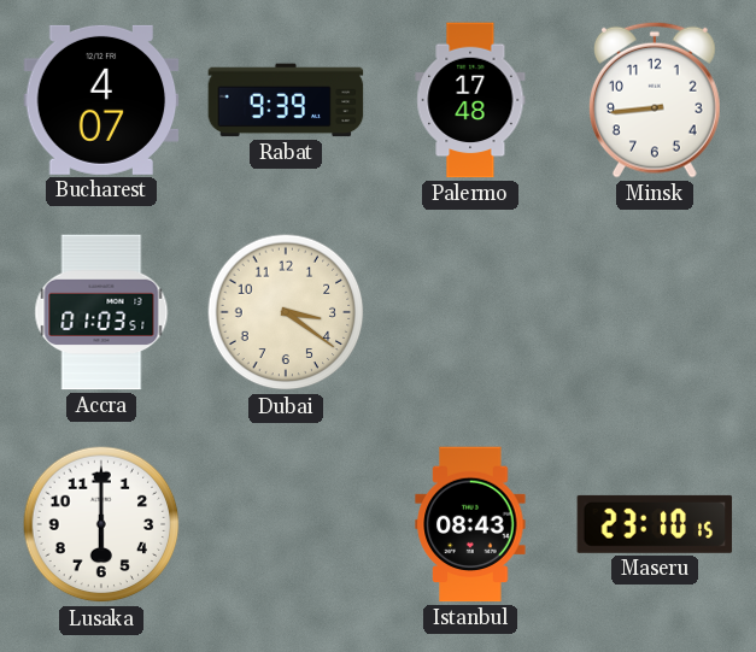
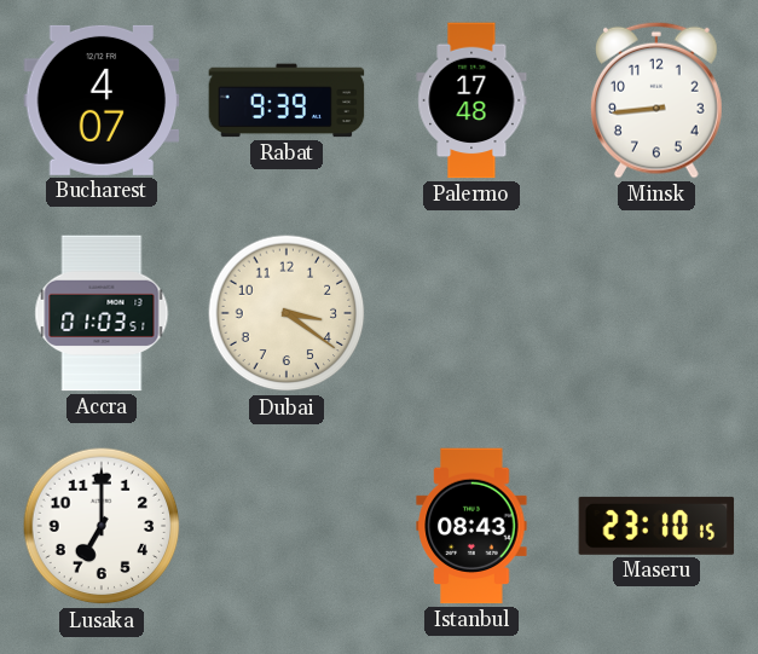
Lusaka: 6:00 -> 7:00
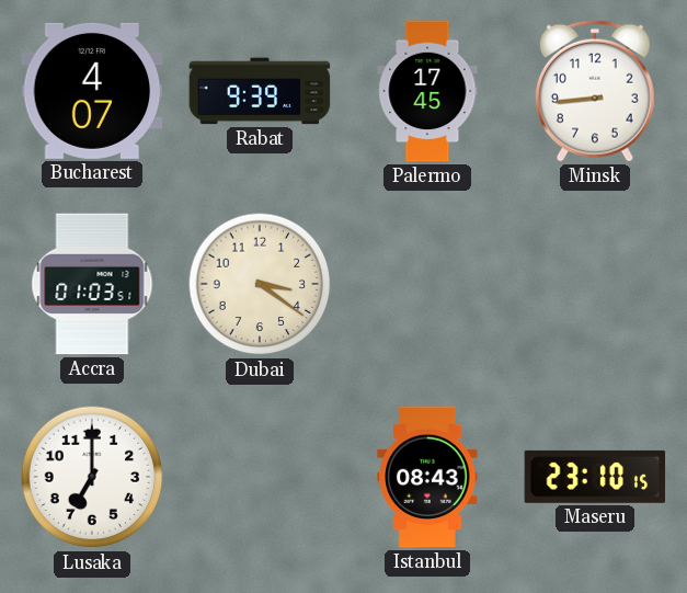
Palermo: 17:48 -> 17:45
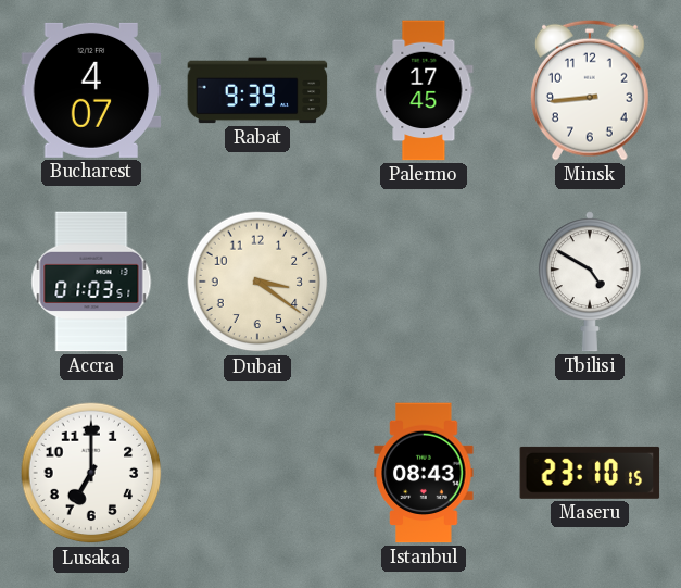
Tbilisi: none -> 4:50
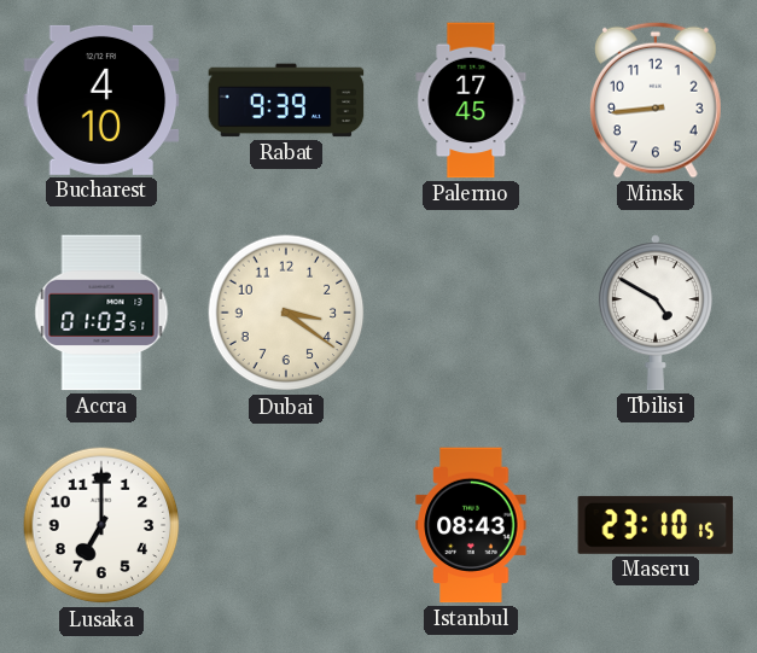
Bucharest: 4:07 -> 4:10
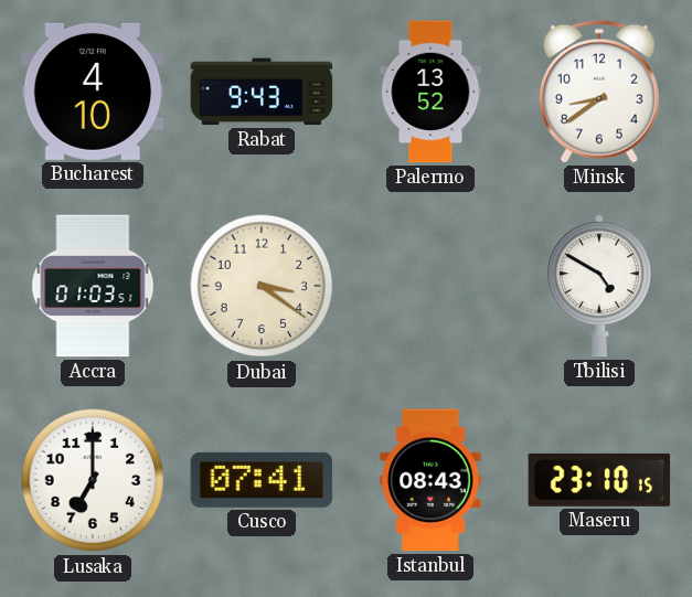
Rabat: 9:39 -> 9:43
Palermo: 17:45 -> 13:52
Minsk: 8:44 -> 8:39
Cusco: none -> 07:41
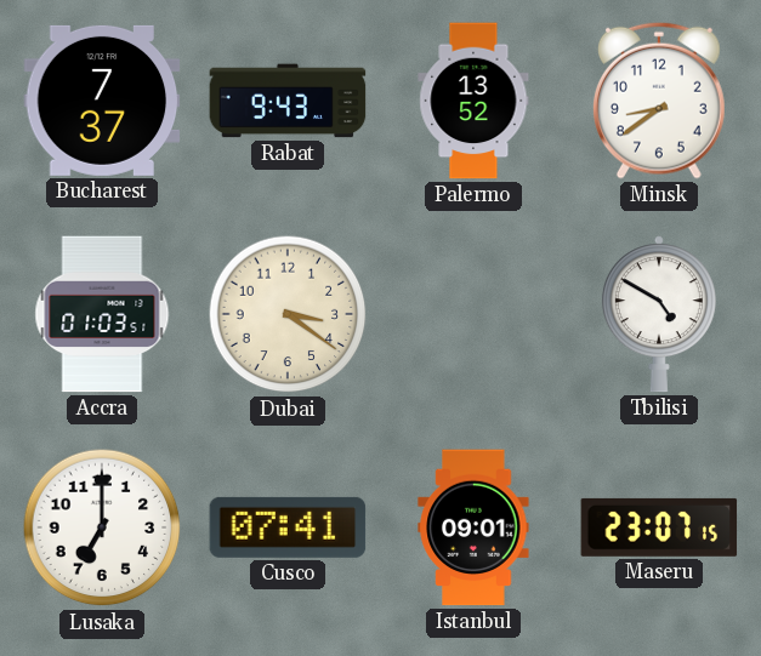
Bucharest: 4:10 -> 7:37
Istanbul: 08:43 -> 09:01
Maseru: 23:10 -> 23:07
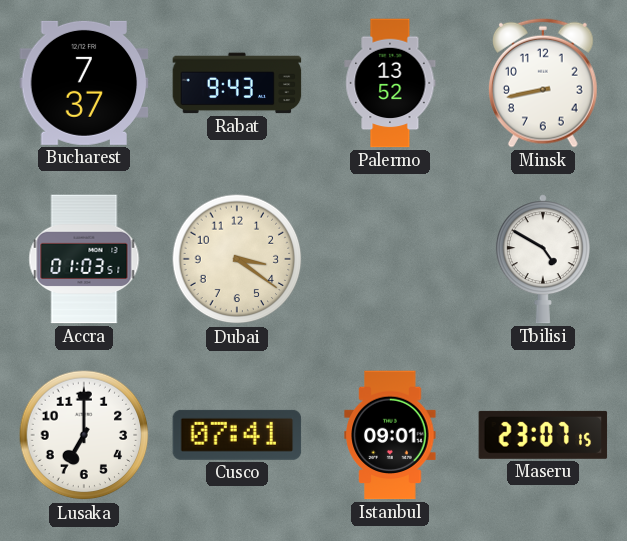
Minsk: 8:39 -> 8:43
